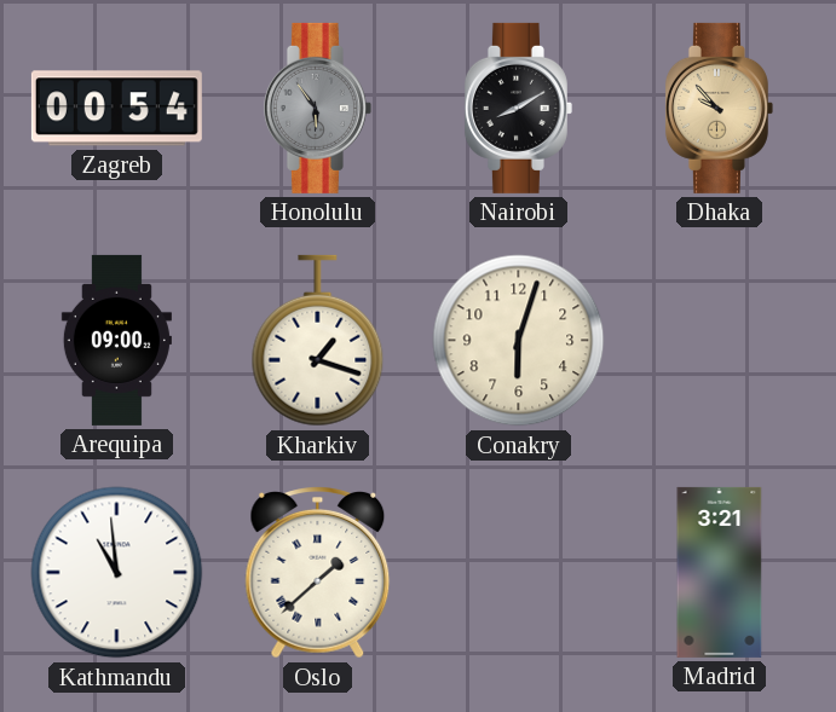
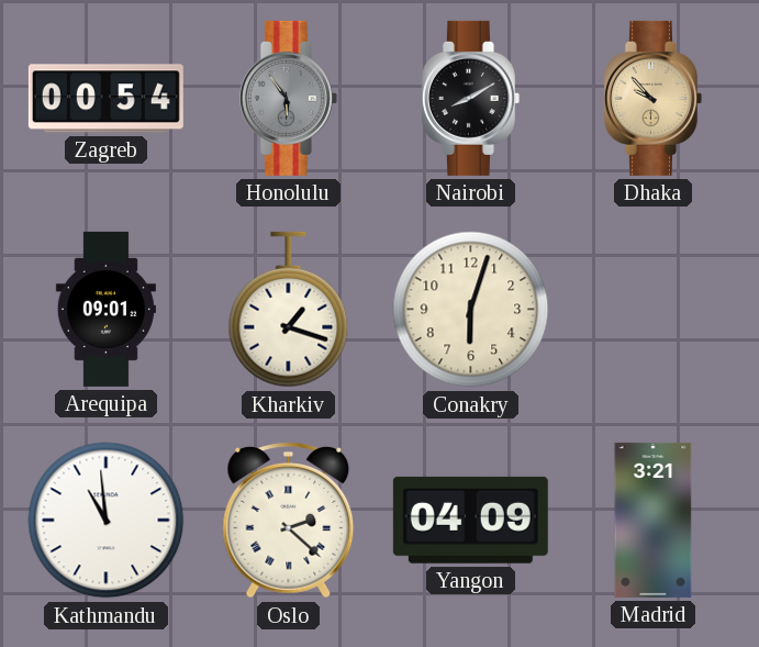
Arequipa: 09:00 -> 09:01
Oslo: 1:38 -> 2:22
Yangon: none -> 04:09
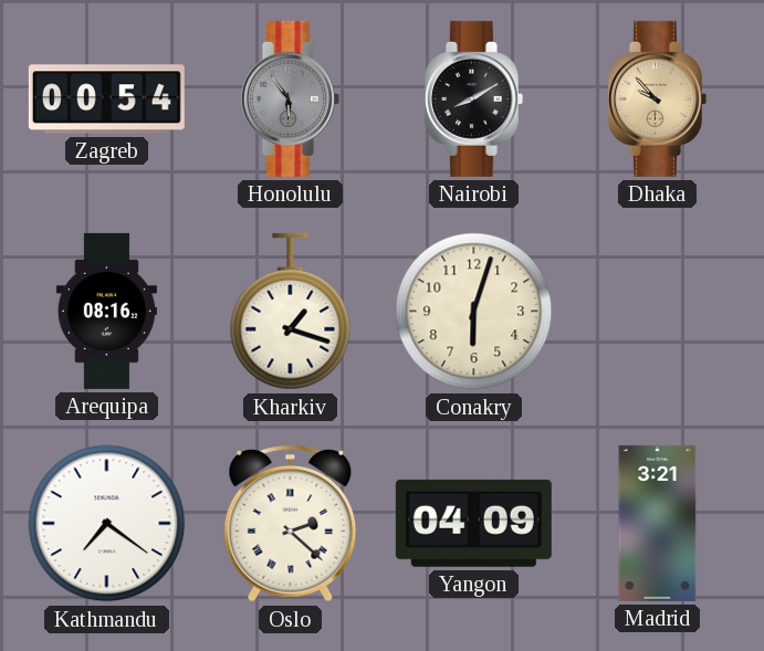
Arequipa: 09:01 -> 08:16
Kathmandu: 10:59 -> 7:21
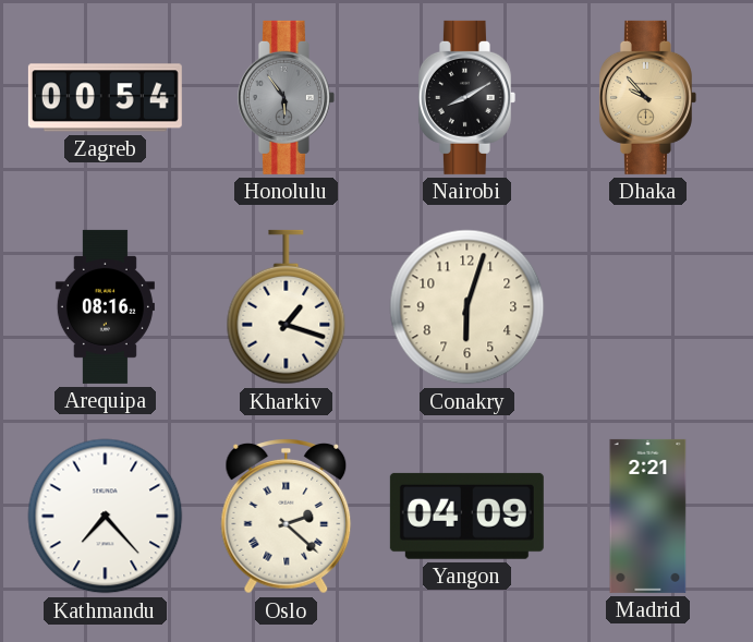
Kathmandu: 7:21 -> 7:23
Madrid: 3:21 -> 2:21
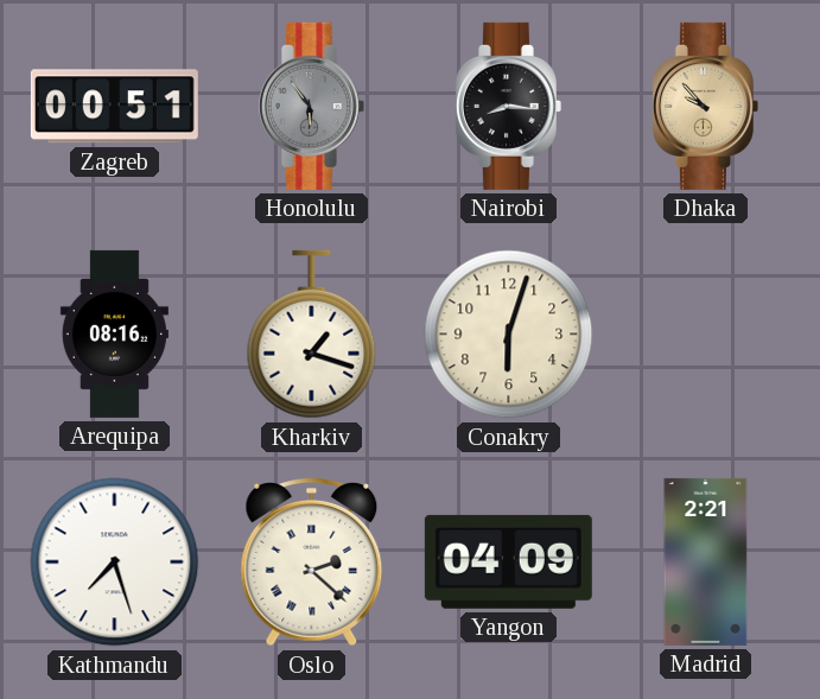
Zagreb: 00:54 -> 00:51
Nairobi: 8:10 -> 8:16
Kathmandu: 7:23 -> 7:27
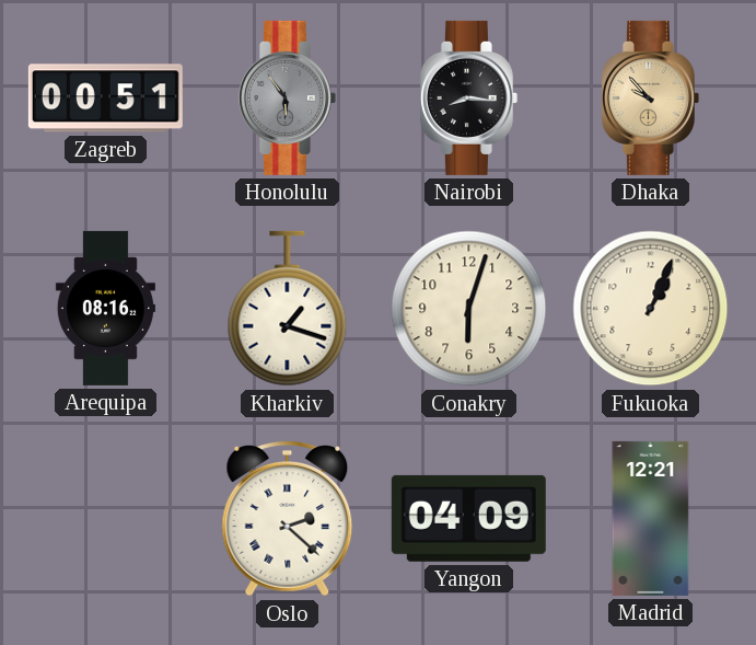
Fukuoka: none -> 1:04
Kathmandu: 7:27 -> none
Madrid: 2:21 -> 12:21
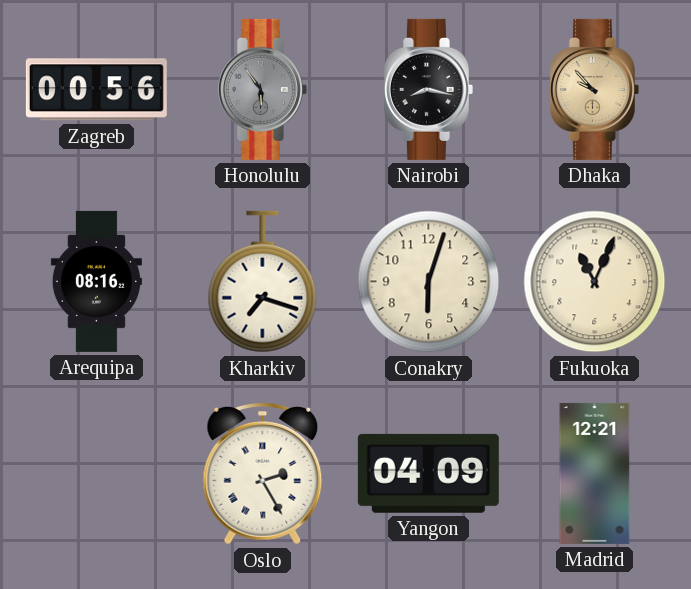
Zagreb: 00:51 -> 00:56
Nairobi: 8:16 -> 8:17
Kharkiv: 1:18 -> 7:18
Fukuoka: 1:04 -> 11:04
Oslo: 2:22 -> 2:25
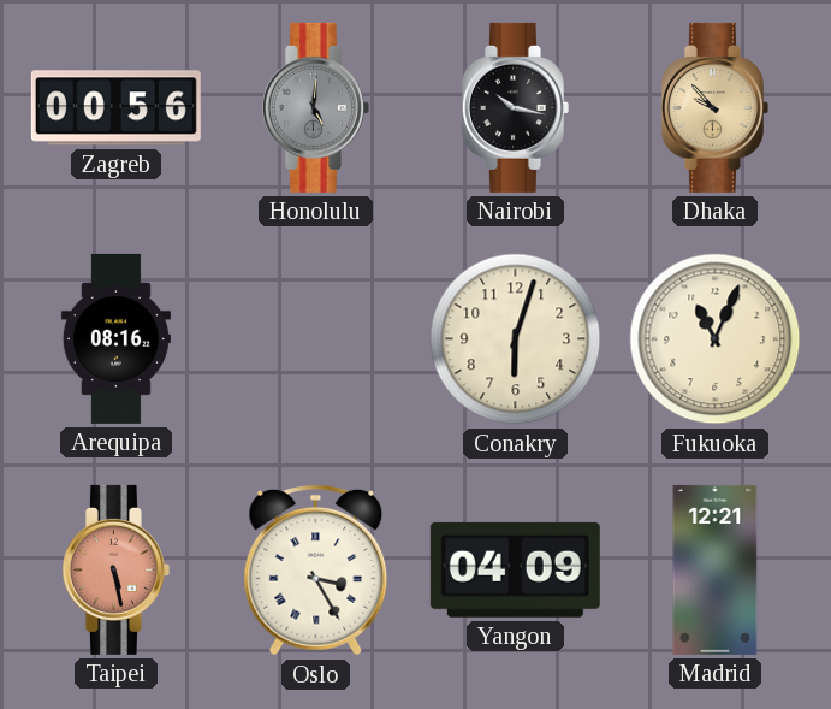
Honolulu: 5:54 -> 5:01
Nairobi: 8:17 -> 10:17
Kharkiv: 7:18 -> none
Taipei: none -> 5:28
Oslo: 2:25 -> 3:25
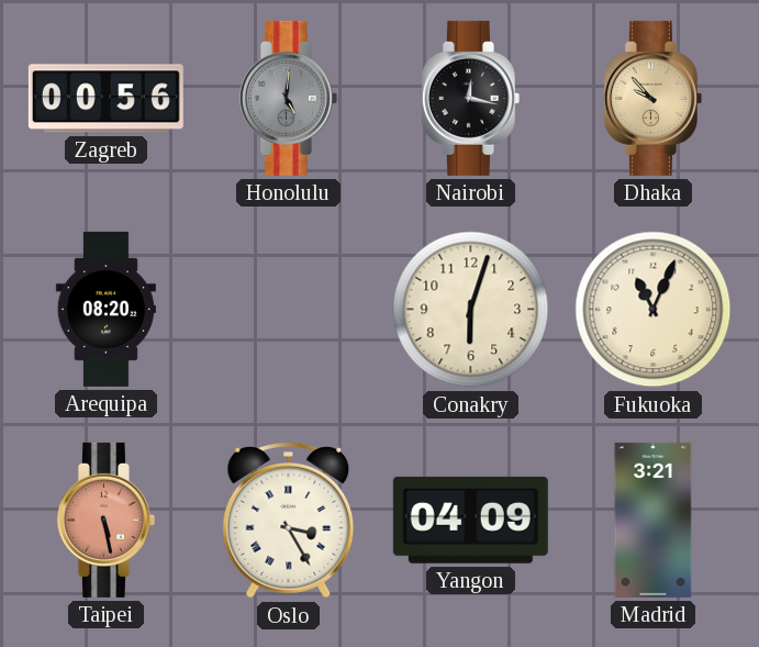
Nairobi: 10:17 -> 12:17
Arequipa: 08:16 -> 08:20
Madrid: 12:21 -> 3:21
